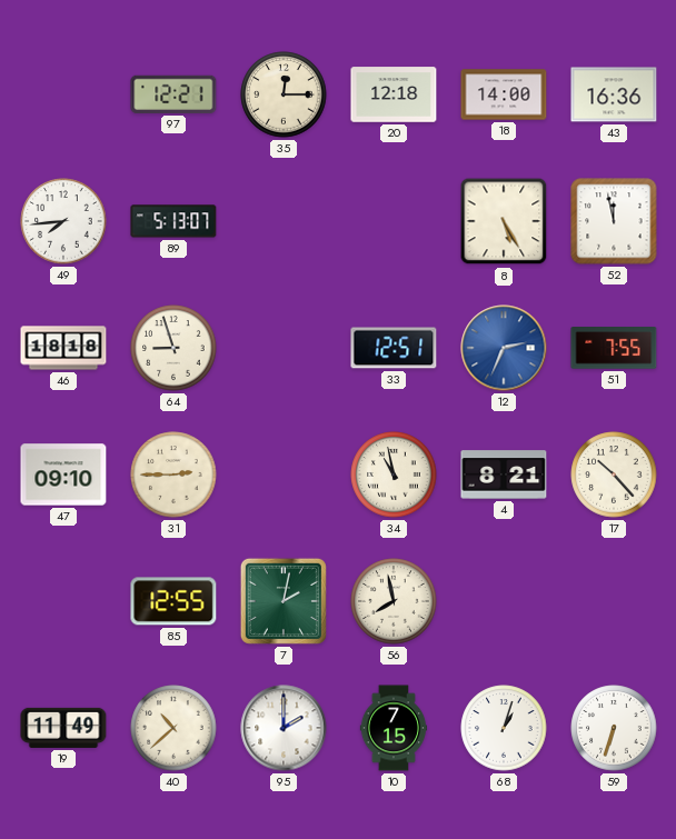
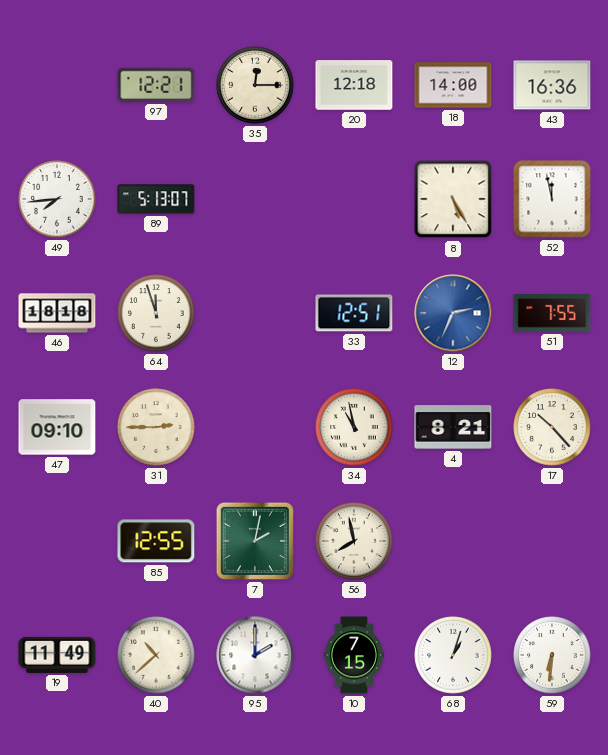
64: 8:57 -> 11:57
59: 6:33 -> 6:31
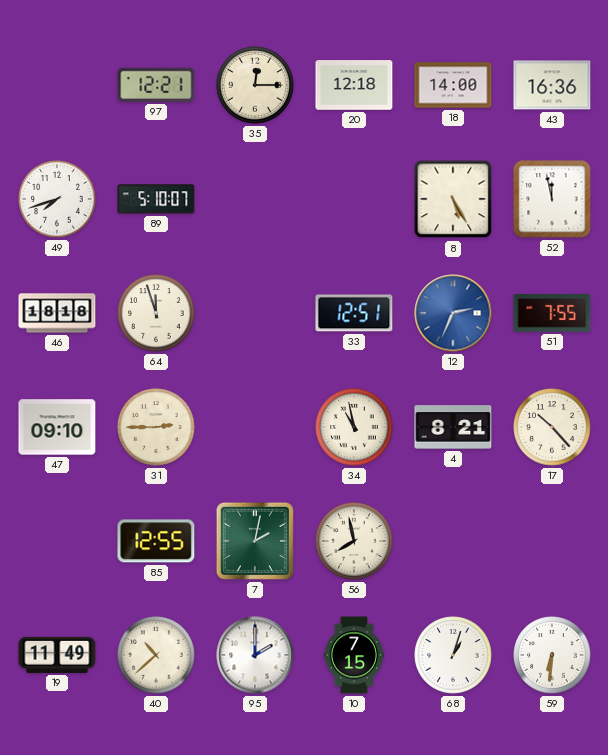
49: 7:44 -> 7:42
89: 5:13 -> 5:10
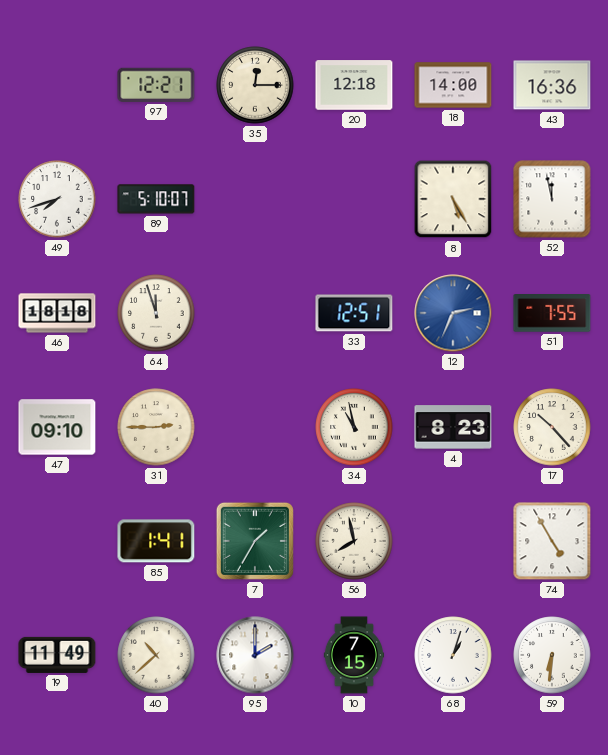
4: 8:21 -> 8:23
85: 12:55 -> 1:41
7: 2:02 -> 1:35
74: none -> 4:55
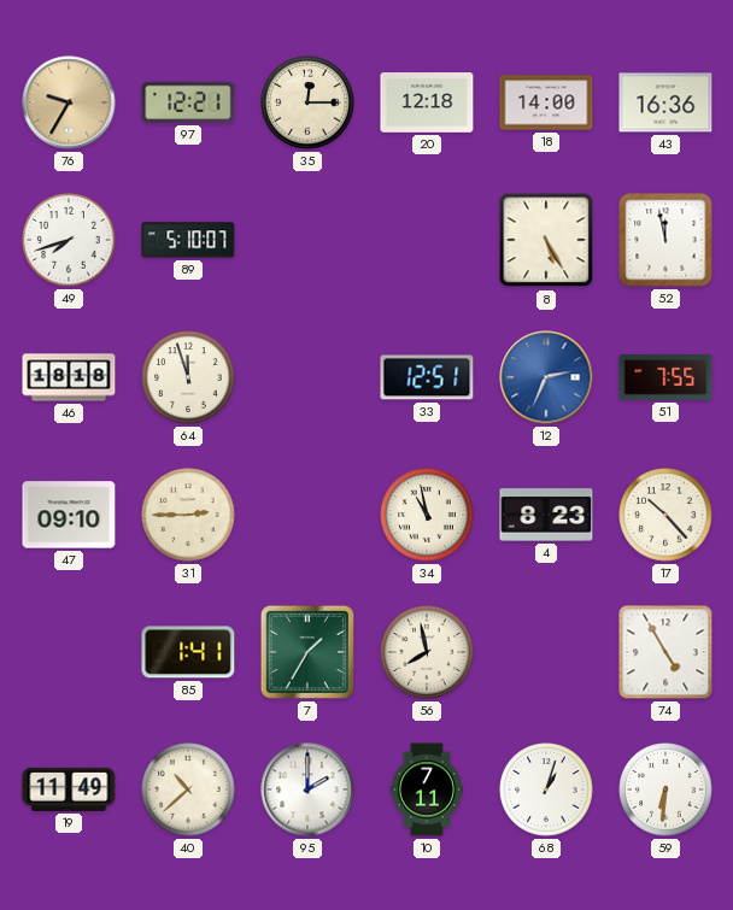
76: none -> 9:35
10: 7:15 -> 7:11
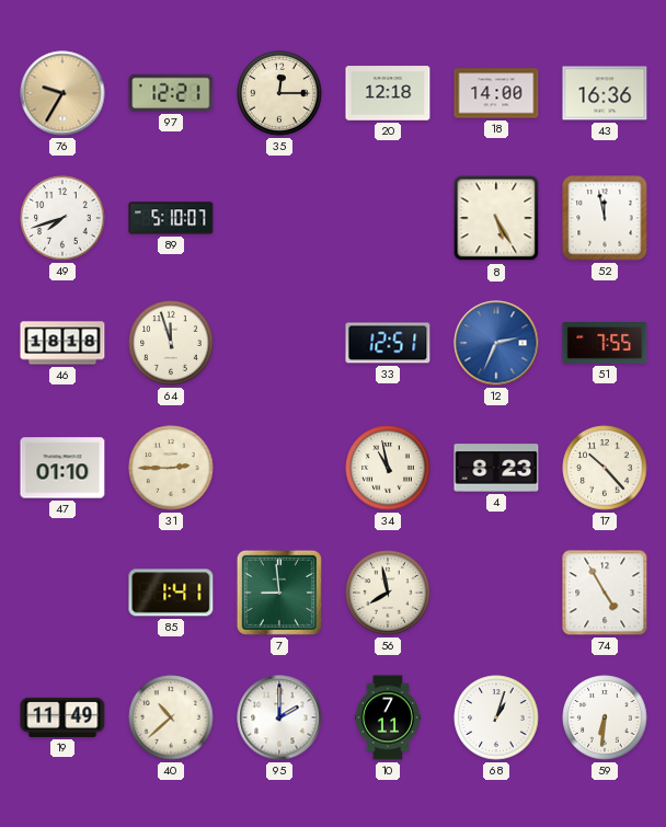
47: 09:10 -> 01:10
7: 1:35 -> 8:59
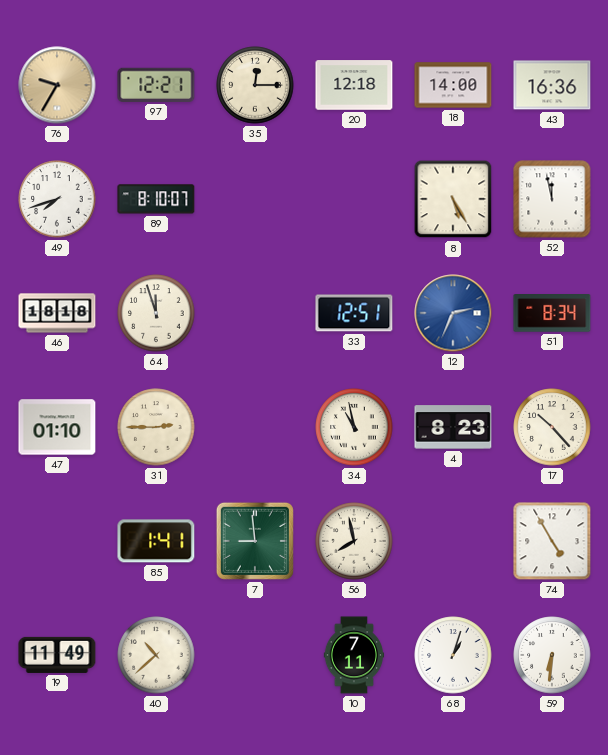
89: 5:10 -> 8:10
51: 7:55 -> 8:34
95: 2:00 -> none
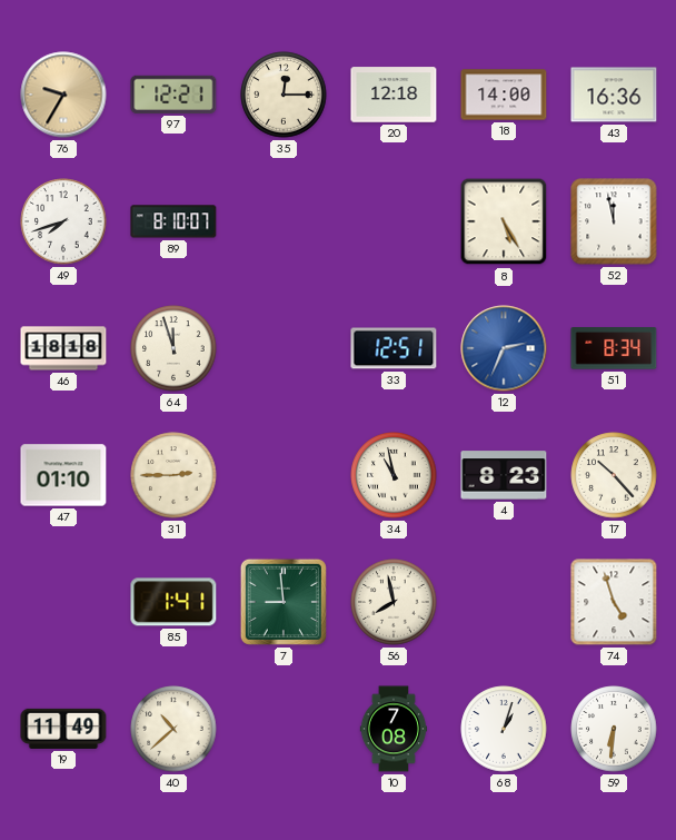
74: 4:55 -> 4:57
10: 7:11 -> 7:08
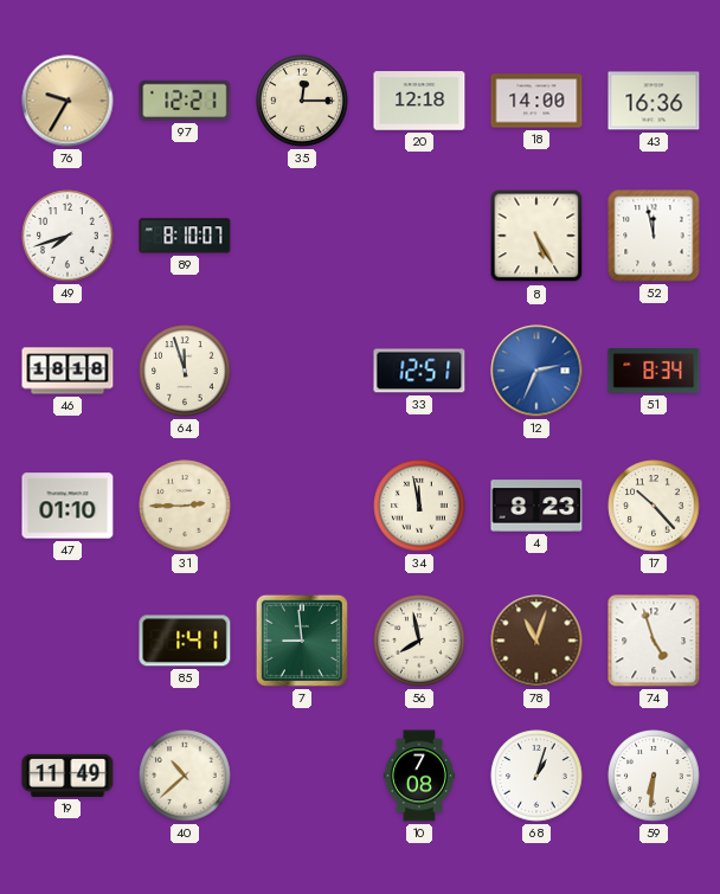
34: 10:58 -> 11:58
78: none -> 11:03
